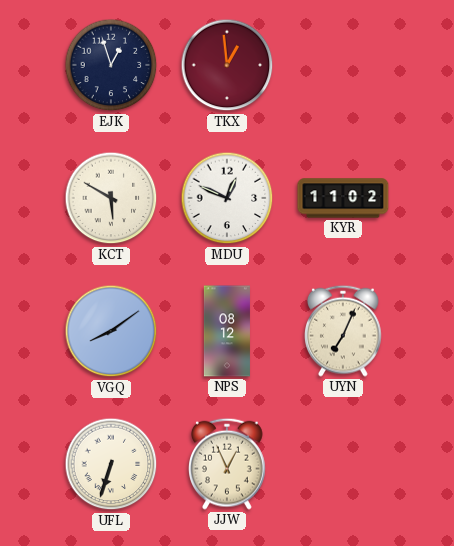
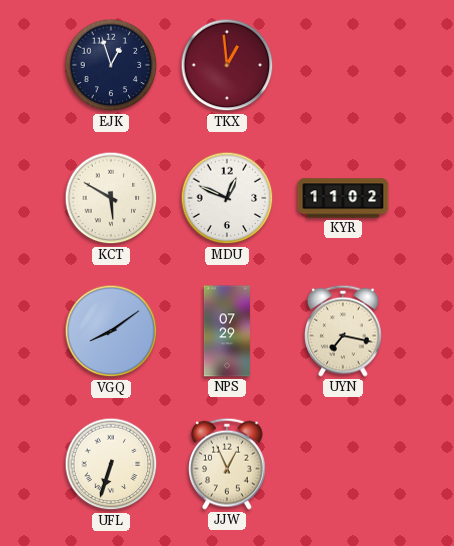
NPS: 08:12 -> 07:29
UYN: 7:04 -> 7:17
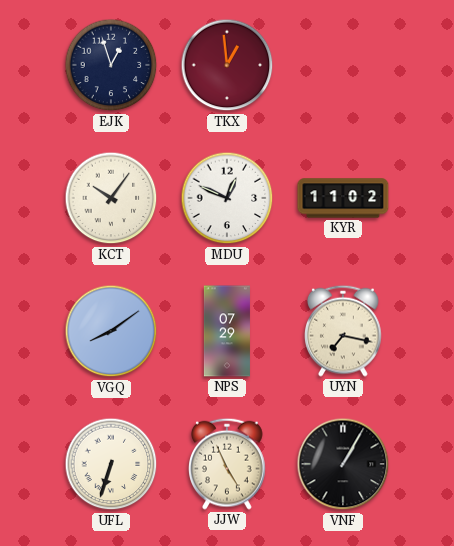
KCT: 5:50 -> 10:06
JJW: 12:56 -> 4:56
VNF: none -> 1:05
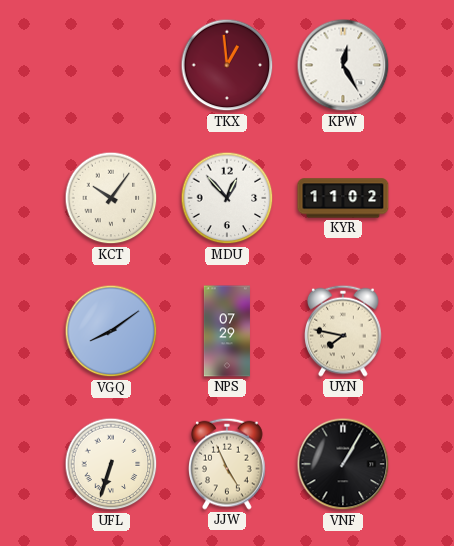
EJK: 12:57 -> none
KPW: none -> 12:25
MDU: 12:49 -> 12:53
UYN: 7:17 -> 7:47
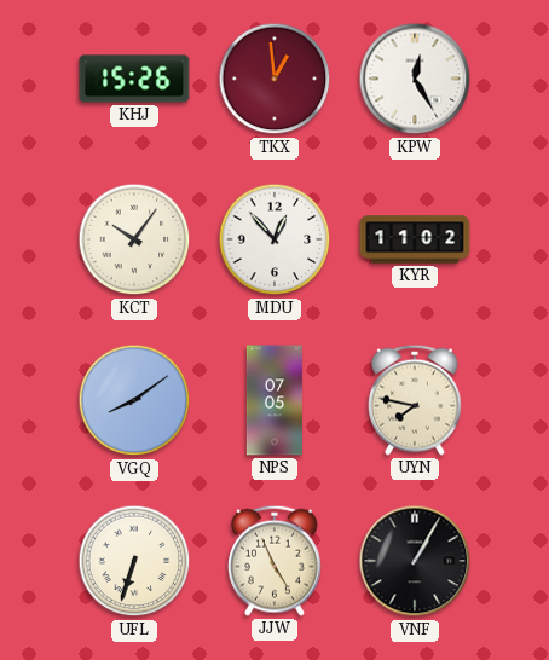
KHJ: none -> 15:26
NPS: 07:29 -> 07:05
